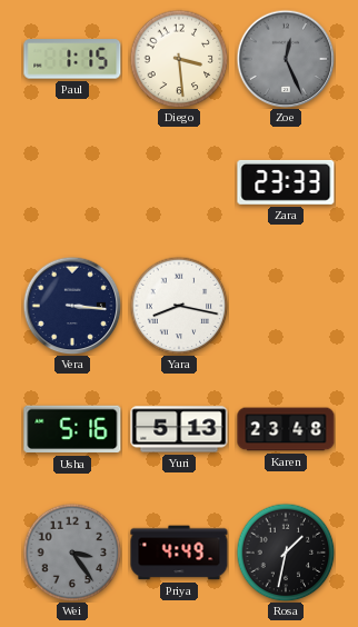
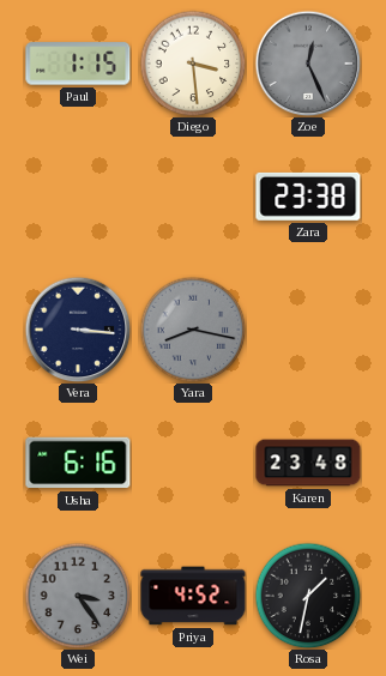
Zara: 23:33 -> 23:38
Yara dial: white -> grey
Usha: 5:16 -> 6:16
Yuri: 5:13 -> none
Priya: 4:49 -> 4:52
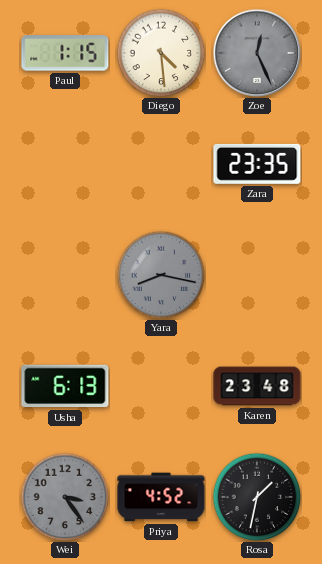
Diego: 3:29 -> 4:29
Zara: 23:38 -> 23:35
Vera: 3:16 -> none
Usha: 6:16 -> 6:13
